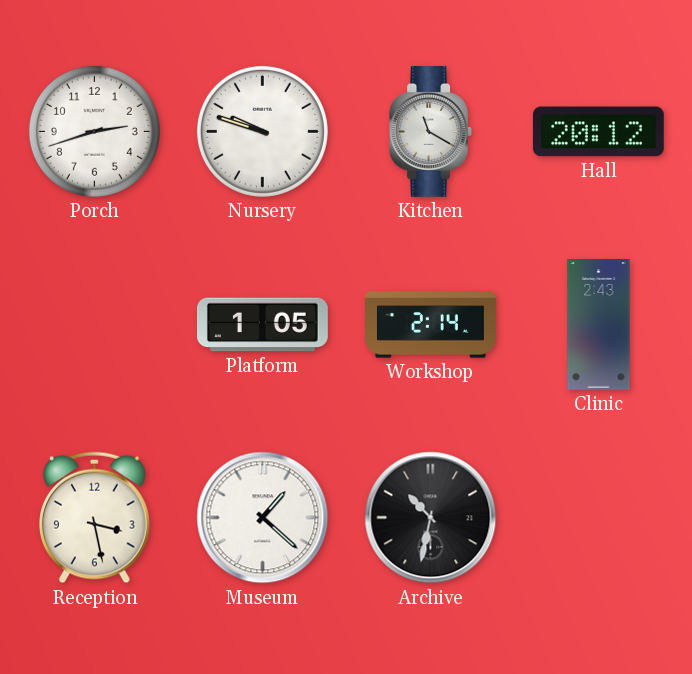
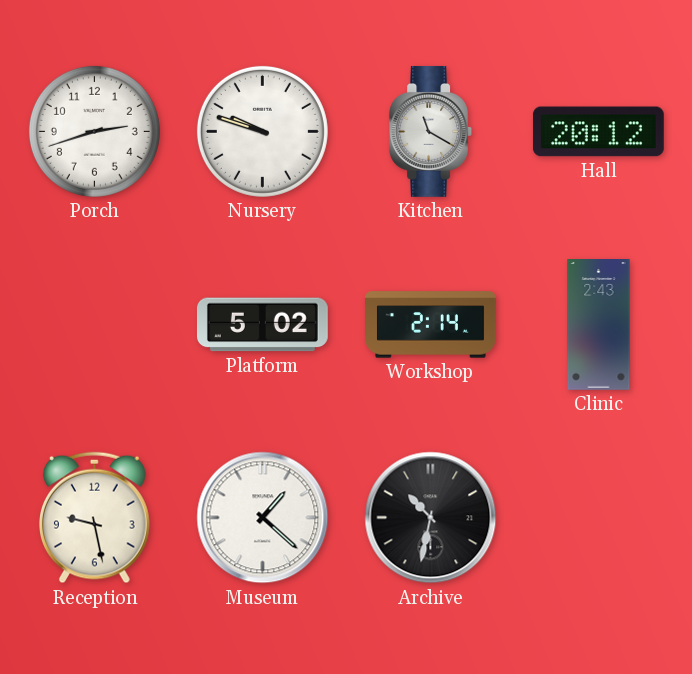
Platform: 1:05 -> 5:02
Reception: 3:28 -> 9:28
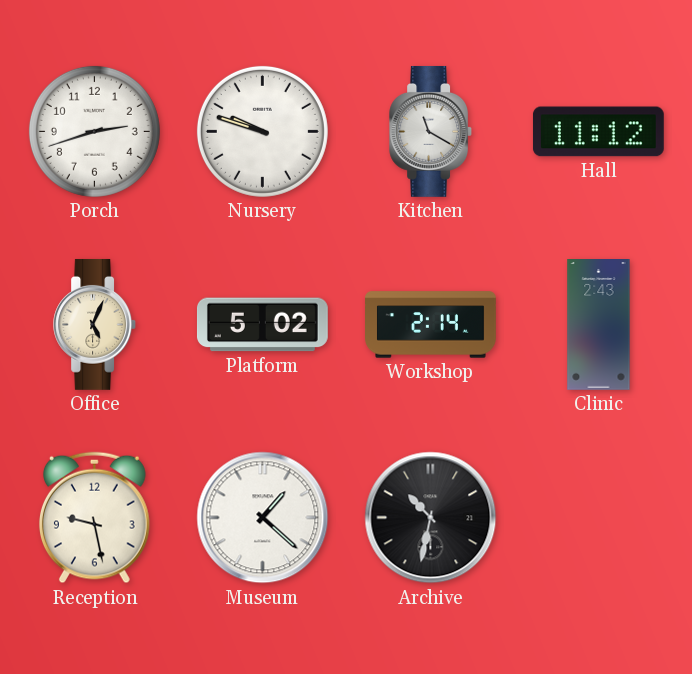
Hall: 20:12 -> 11:12
Office: none -> 5:04
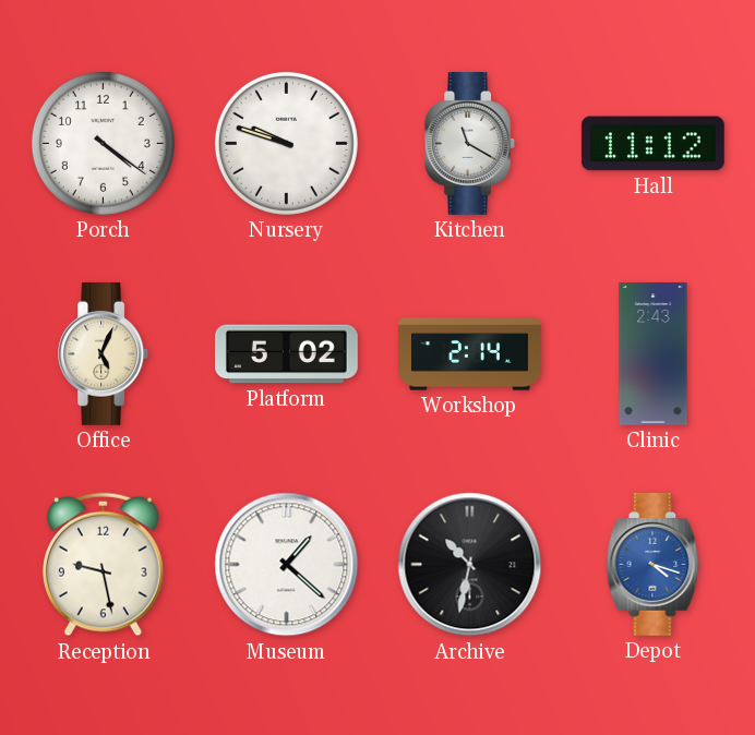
Porch: 2:42 -> 4:21
Depot: none -> 4:18
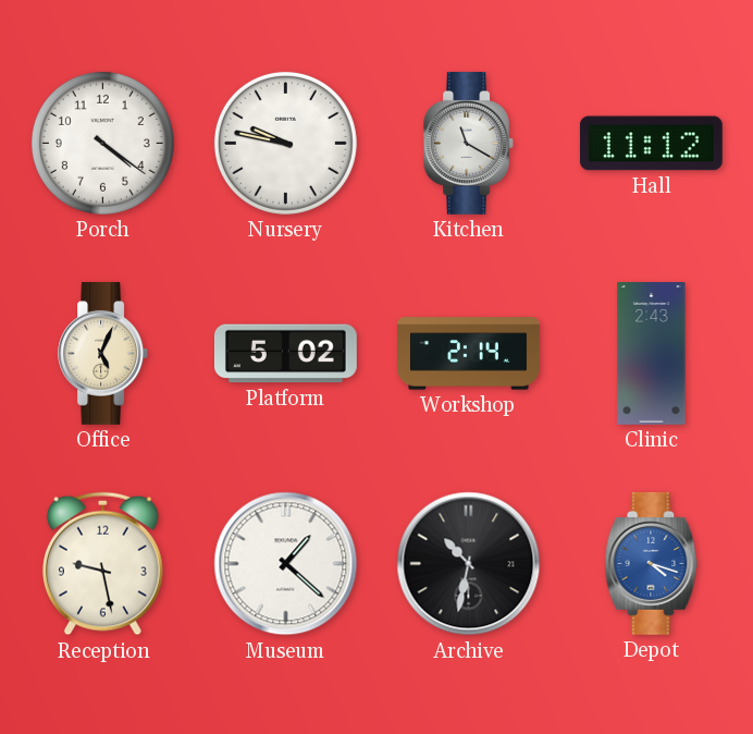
Nursery: 9:48 -> 9:47
